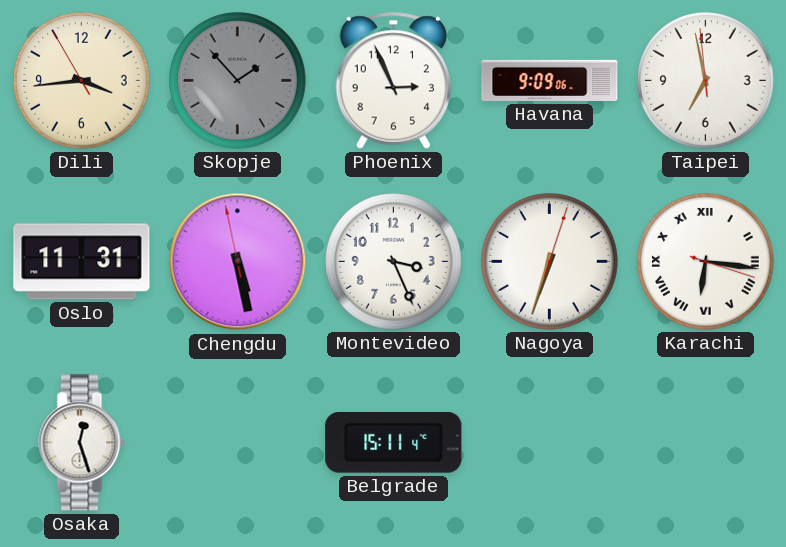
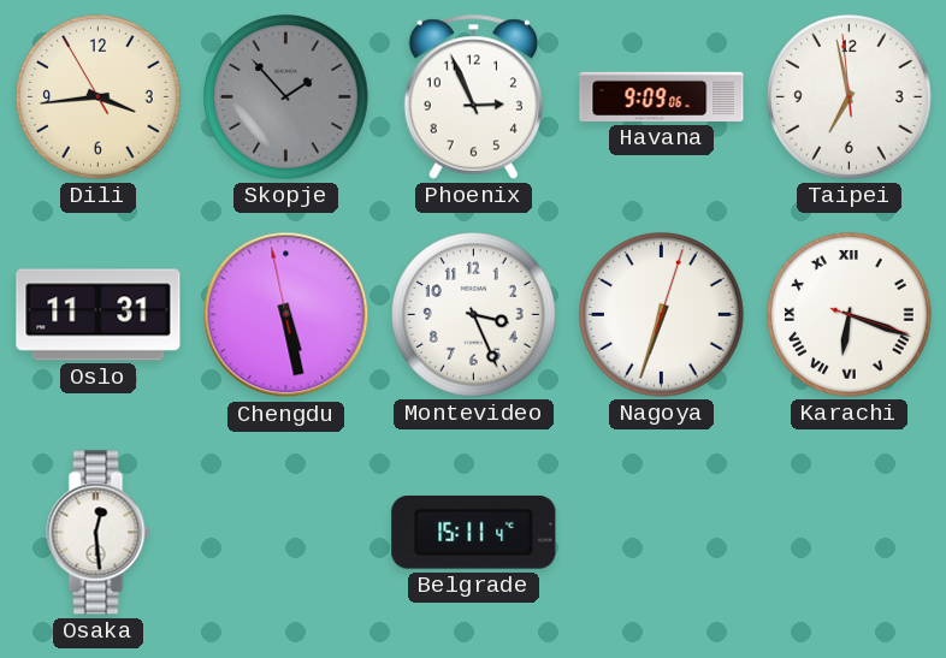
Karachi: 6:16 -> 6:18
Osaka: 12:27 -> 12:29
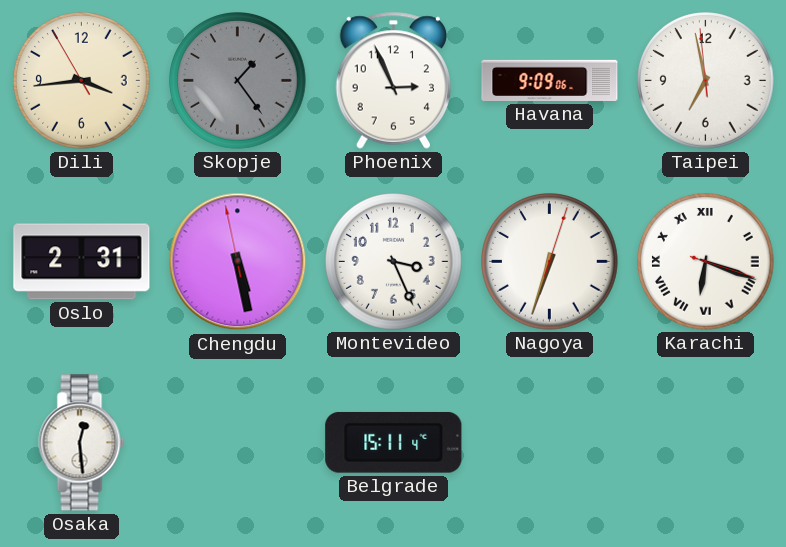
Skopje: 1:53 -> 1:24
Oslo: 11:31 -> 2:31
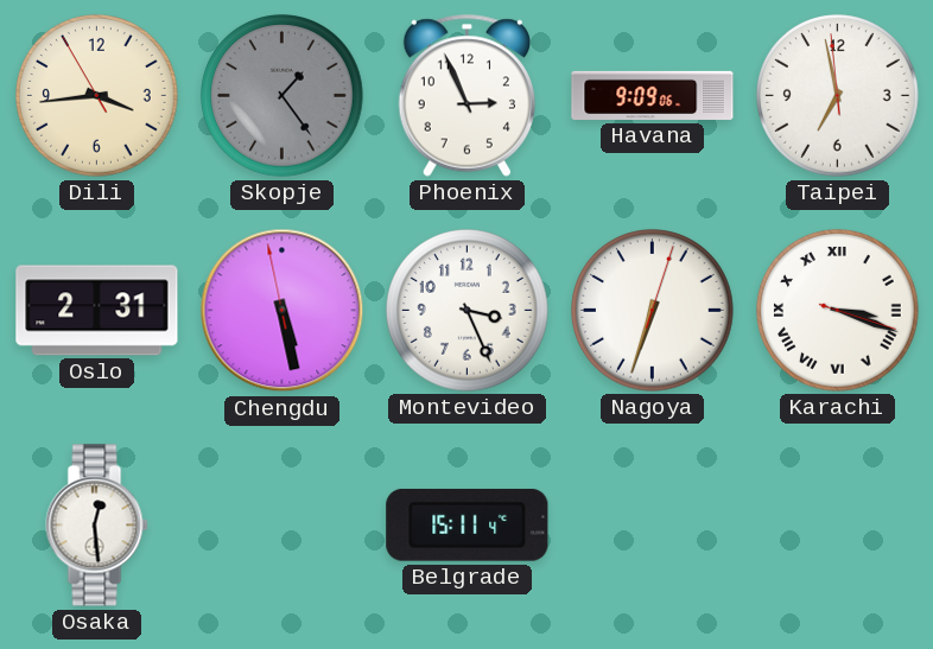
Karachi: 6:18 -> 3:18
